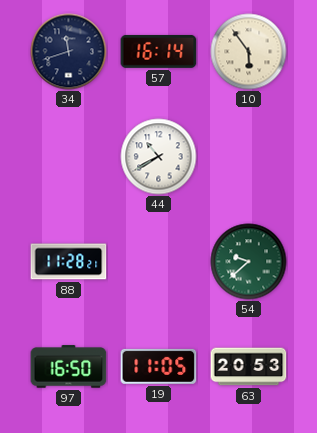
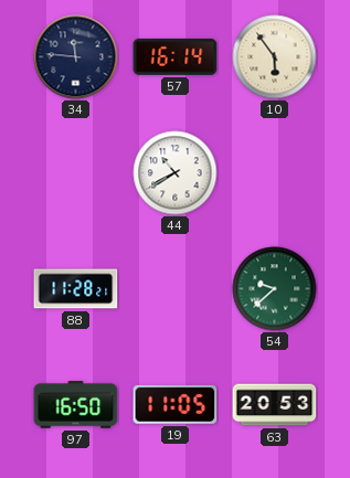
34: 11:42 -> 11:46
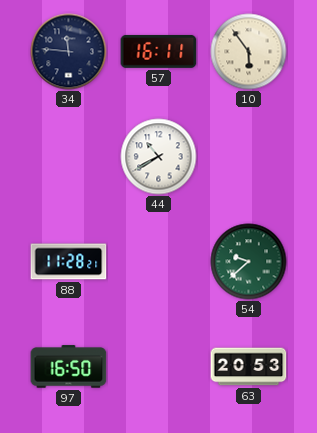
57: 16:14 -> 16:11
19: 11:05 -> none
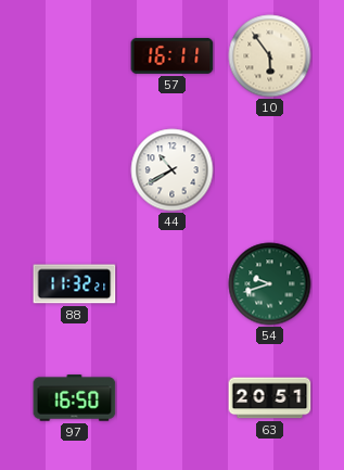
34: 11:46 -> none
88: 11:28 -> 11:32
54: 9:38 -> 9:42
63: 20:53 -> 20:51
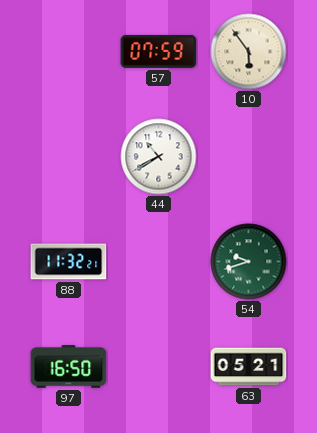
57: 16:11 -> 07:59
63: 20:51 -> 05:21
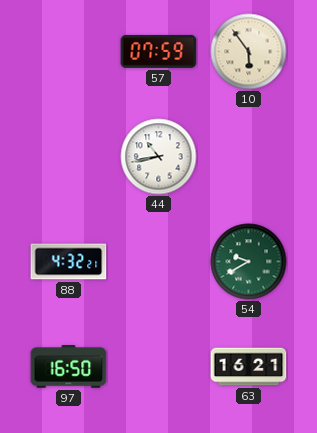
44: 10:40 -> 10:43
88: 11:32 -> 4:32
54: 9:42 -> 9:40
63: 05:21 -> 16:21
